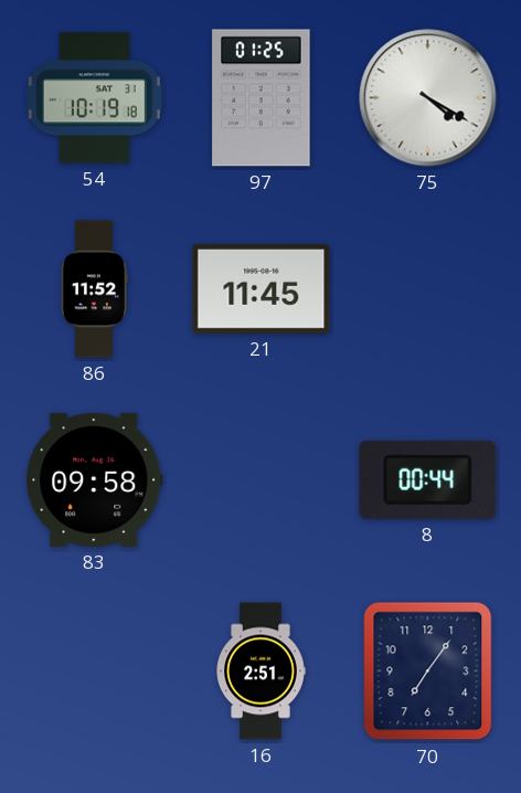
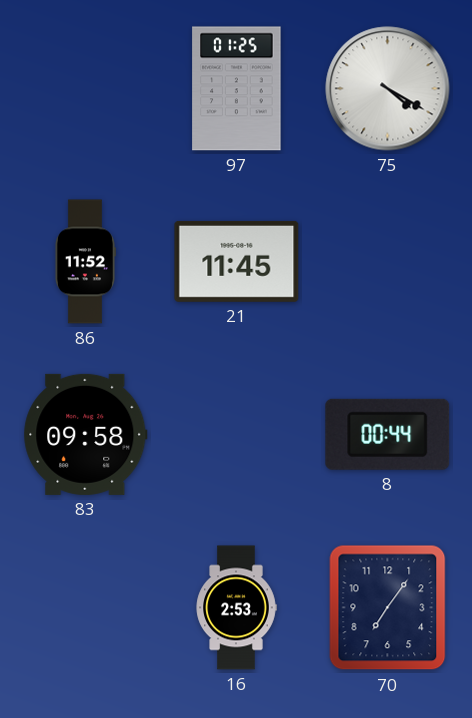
54: 10:19 -> none
16: 2:51 -> 2:53
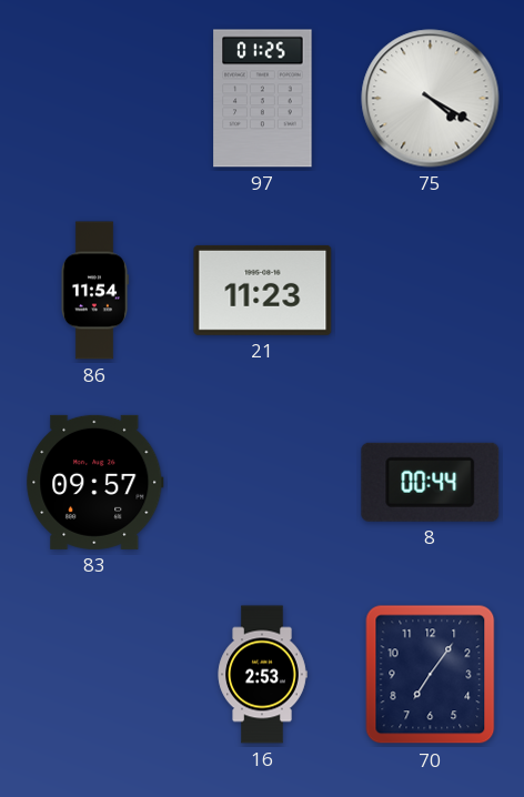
86: 11:52 -> 11:54
21: 11:45 -> 11:23
83: 09:58 -> 09:57
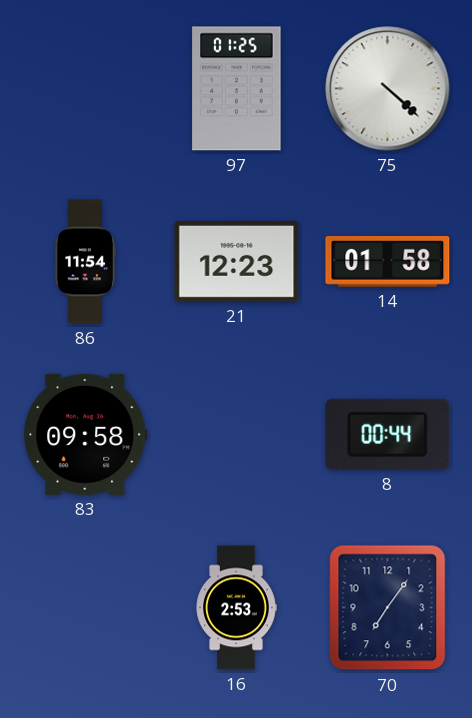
75: 4:20 -> 4:22
21: 11:23 -> 12:23
14: none -> 01:58
83: 09:57 -> 09:58
